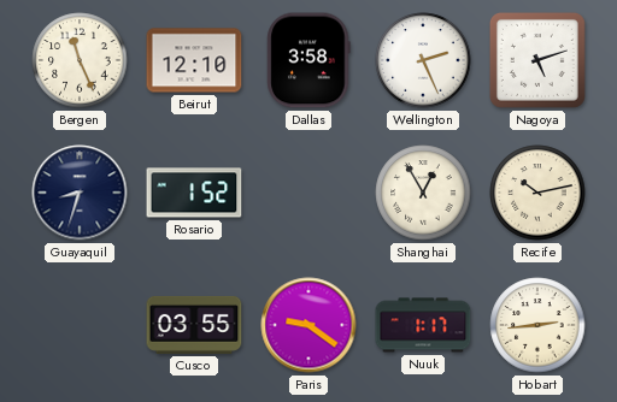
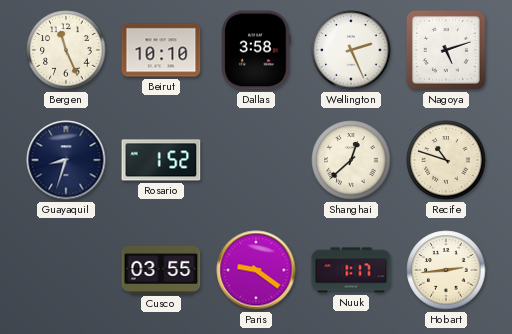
Beirut: 12:10 -> 10:10
Shanghai: 12:55 -> 12:38
Recife: 10:13 -> 10:48
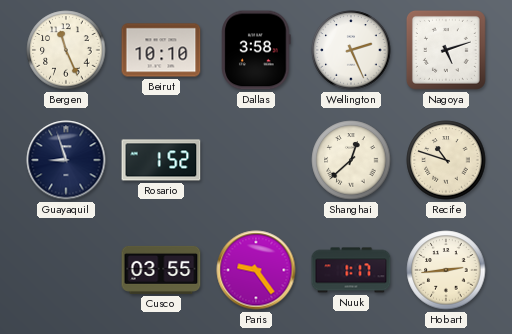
Guayaquil: 8:33 -> 8:57
Paris: 9:21 -> 9:24
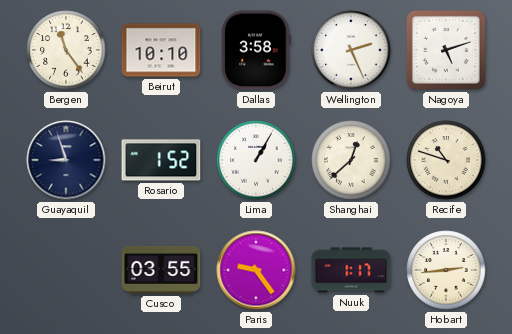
Bergen: 11:26 -> 11:24
Lima: none -> 1:05
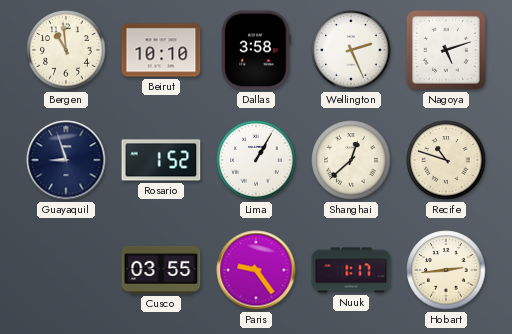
Bergen: 11:24 -> 10:59
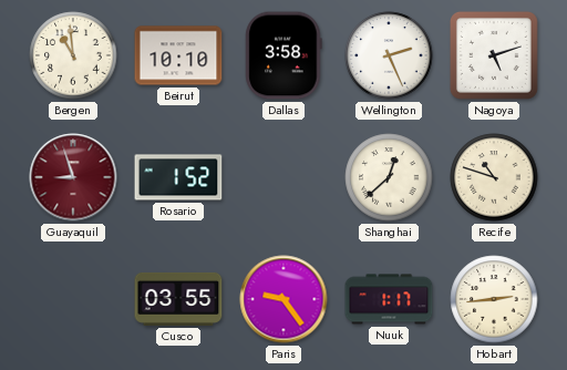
Guayaquil dial: navy -> burgundy
Lima: 1:05 -> none
